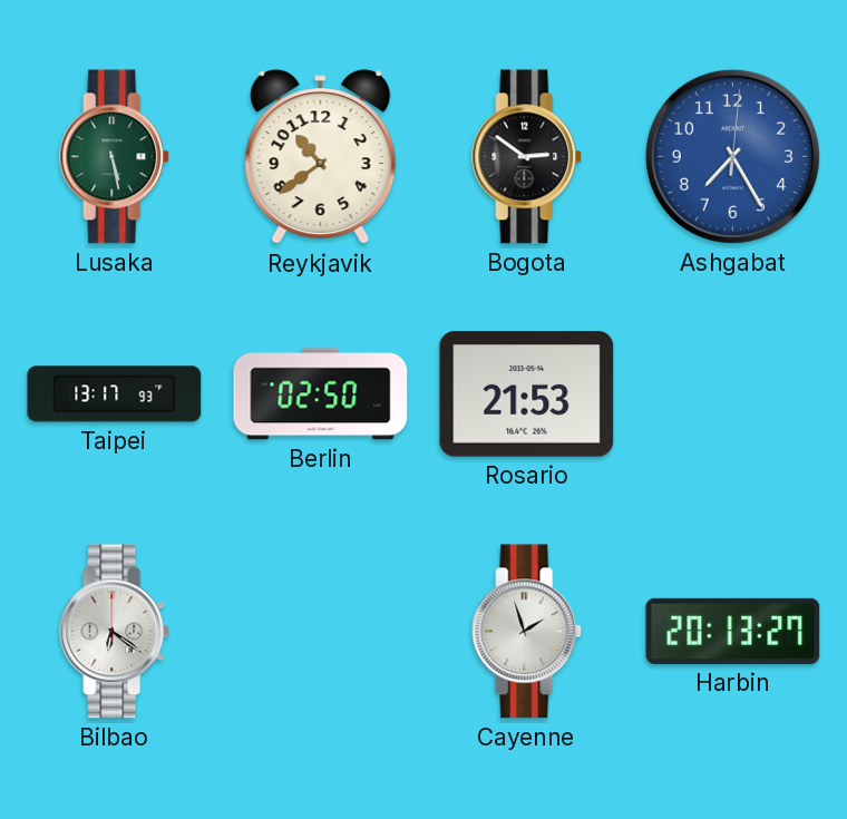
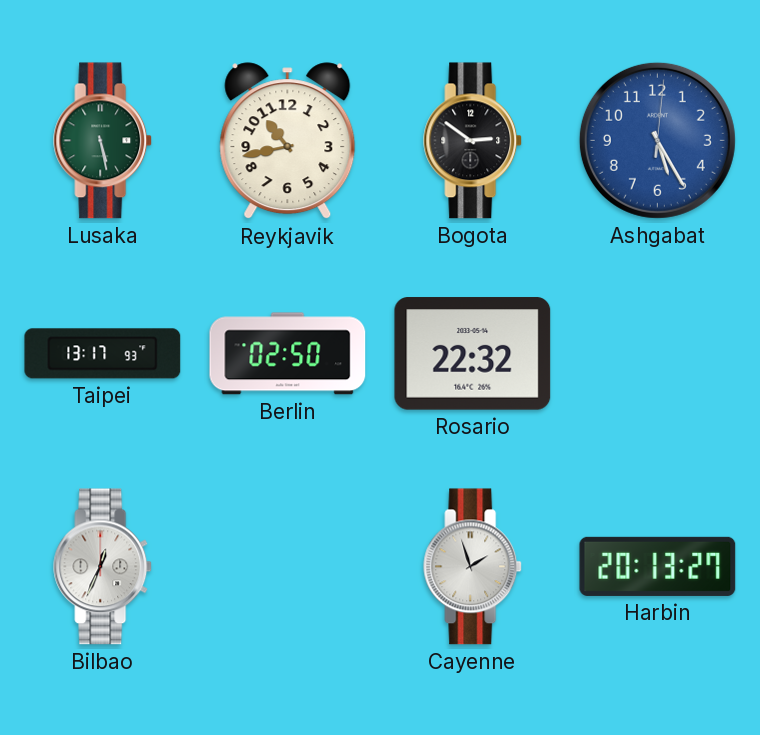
Reykjavik: 10:39 -> 10:43
Ashgabat: 7:25 -> 5:25
Rosario: 21:53 -> 22:32
Bilbao: 6:21 -> 12:34
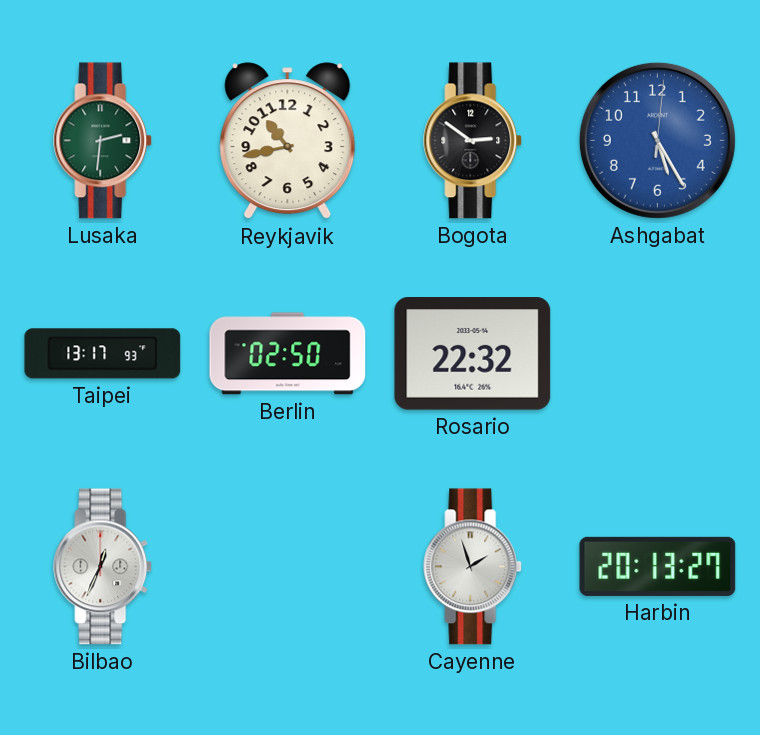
Lusaka: 5:28 -> 2:31
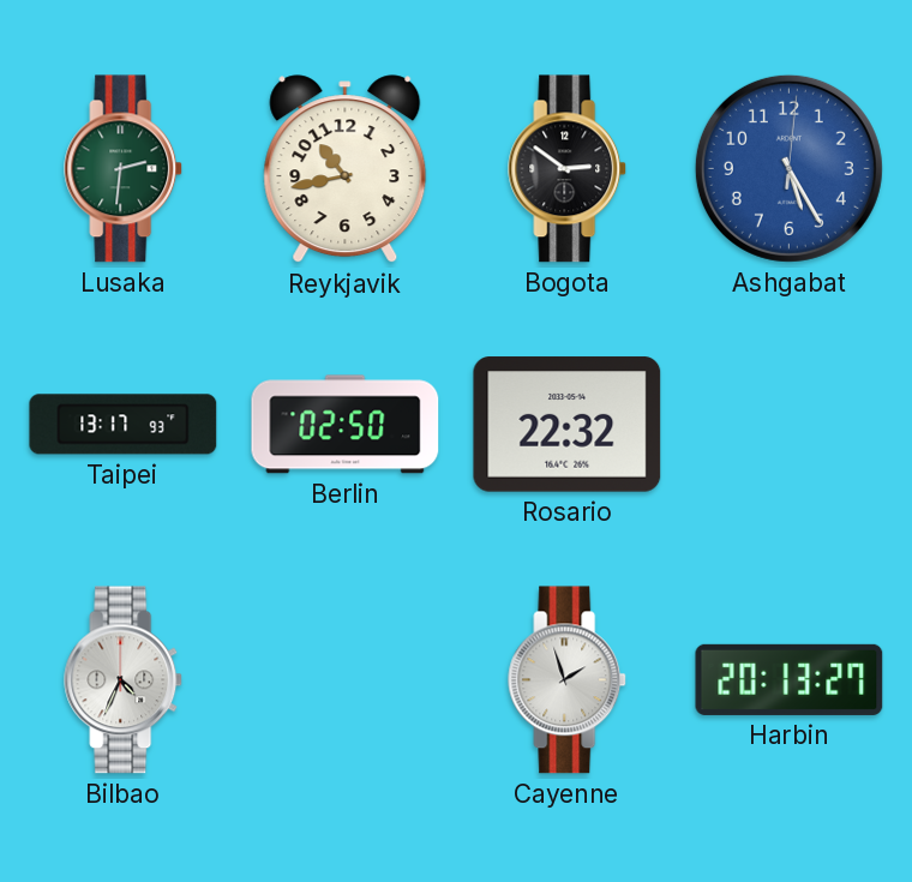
Bilbao: 12:34 -> 4:34
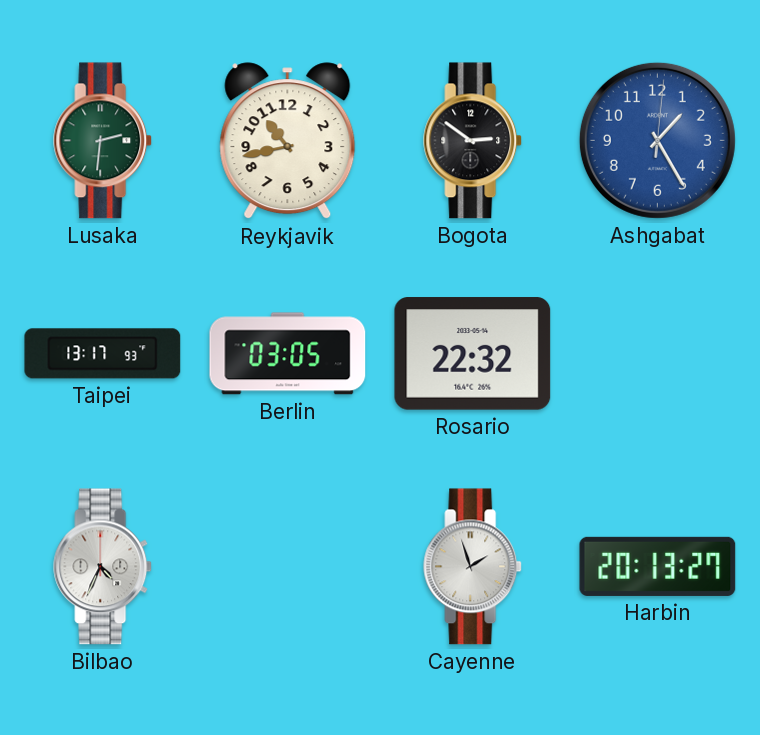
Ashgabat: 5:25 -> 1:25
Berlin: 02:50 -> 03:05
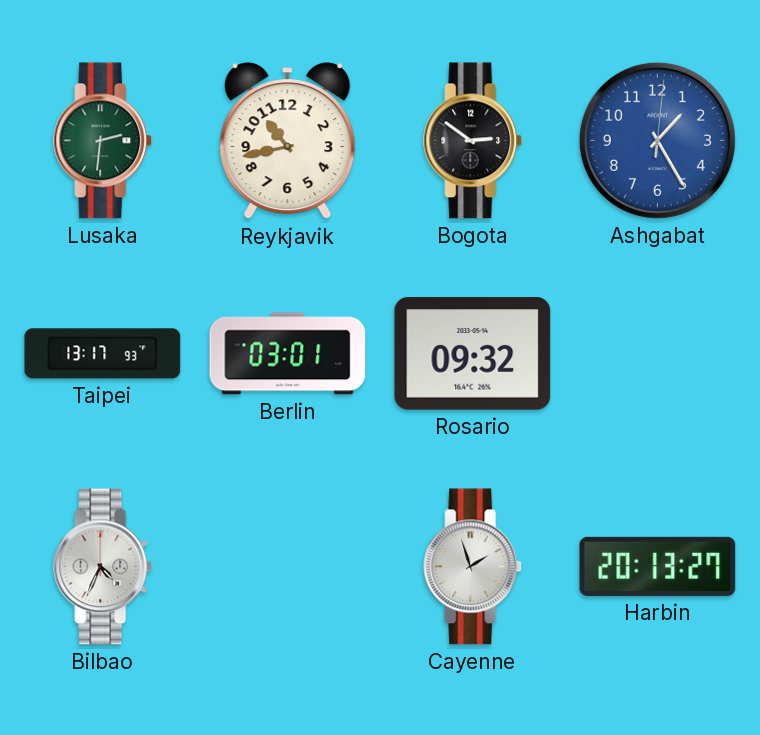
Berlin: 03:05 -> 03:01
Rosario: 22:32 -> 09:32
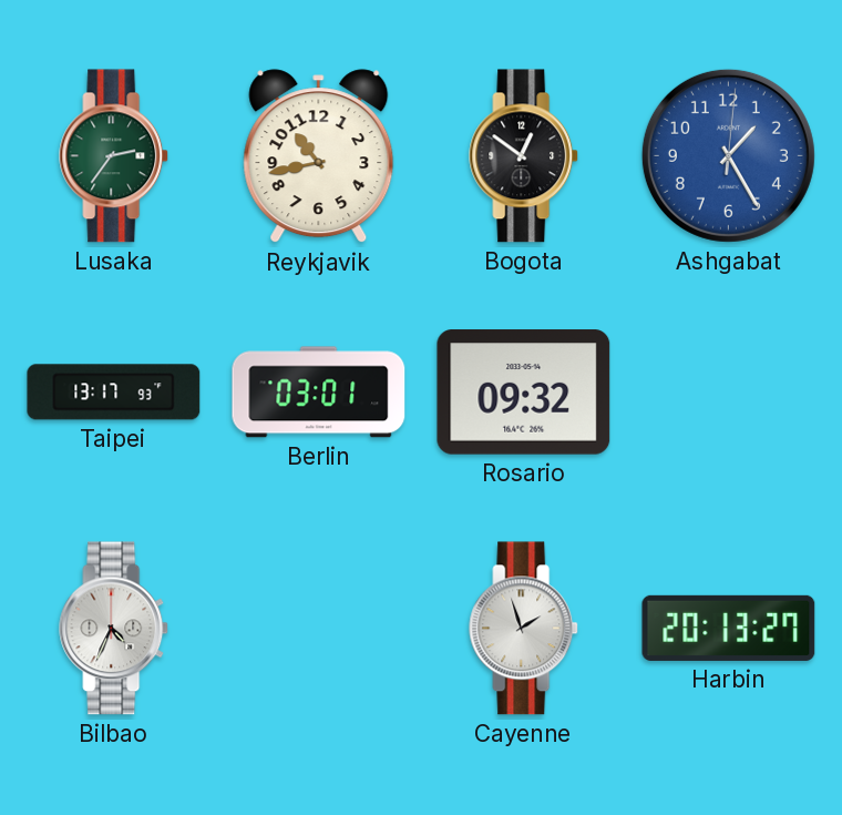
Lusaka: 2:31 -> 2:36
Bogota: 2:51 -> 12:51
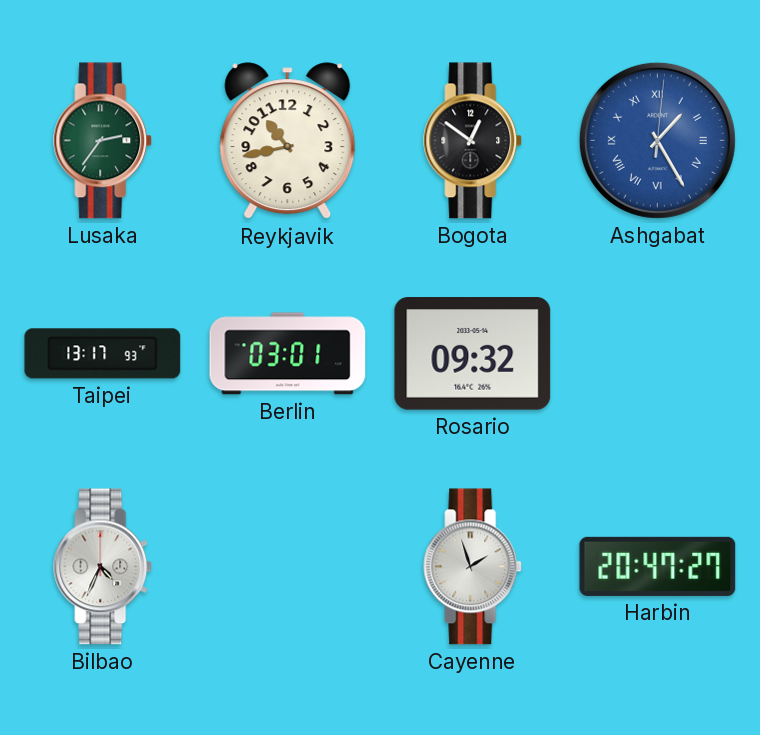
Ashgabat numerals: Arabic -> Roman
Harbin: 20:13 -> 20:47
